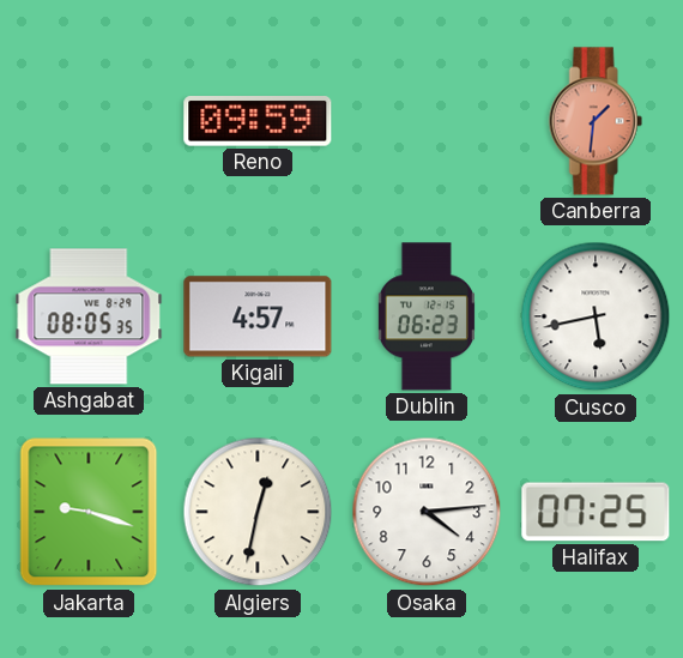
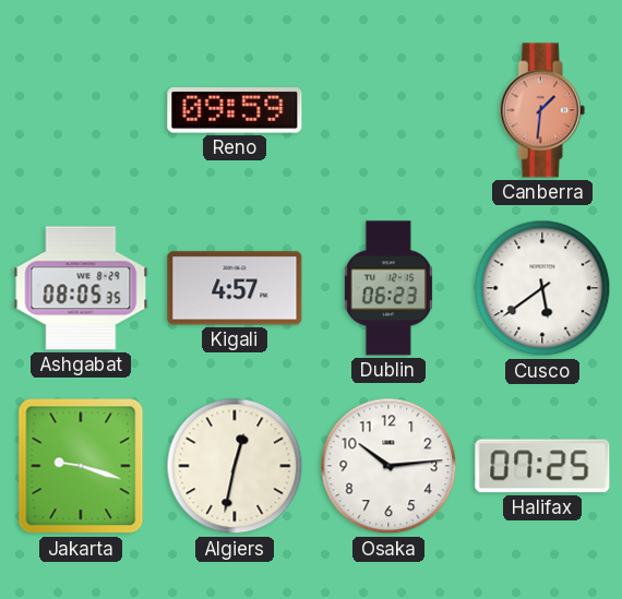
Cusco: 5:43 -> 5:39
Osaka: 4:14 -> 10:14
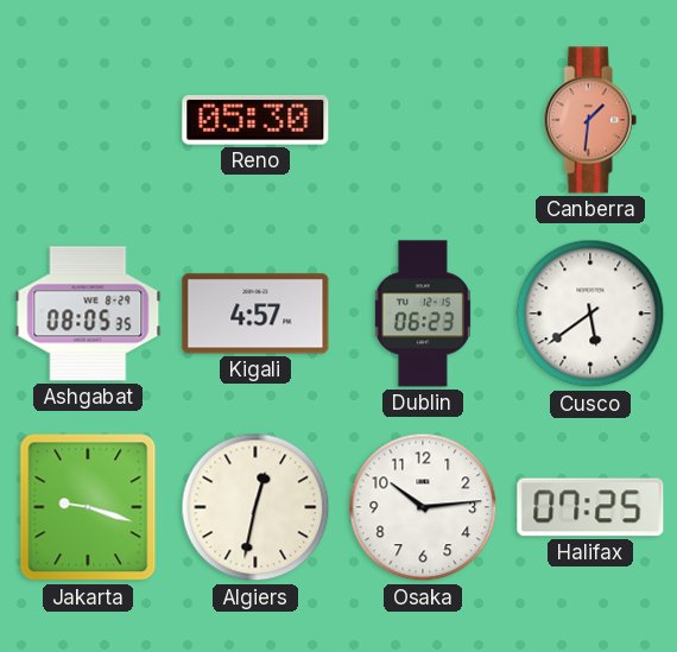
Reno: 09:59 -> 05:30
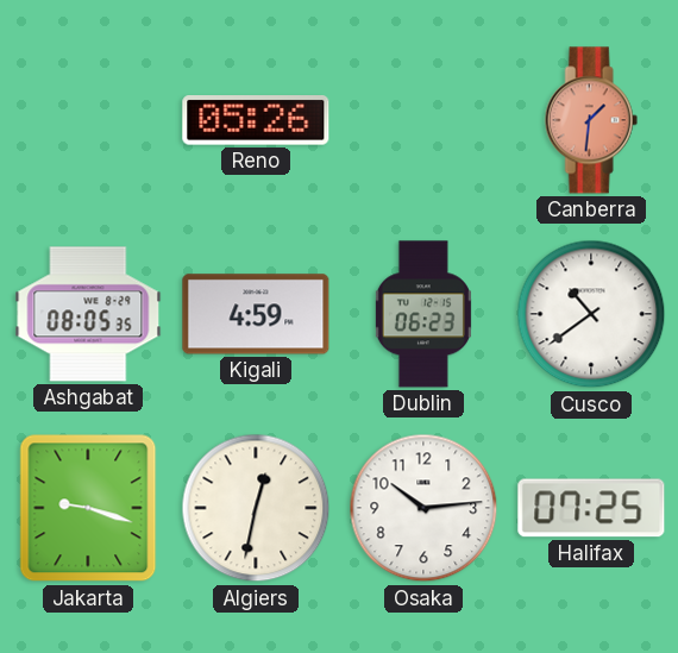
Reno: 05:30 -> 05:26
Kigali: 4:57 -> 4:59
Cusco: 5:39 -> 10:39
